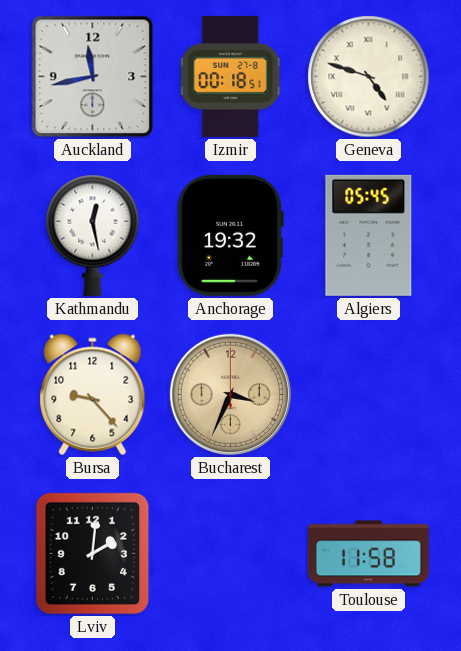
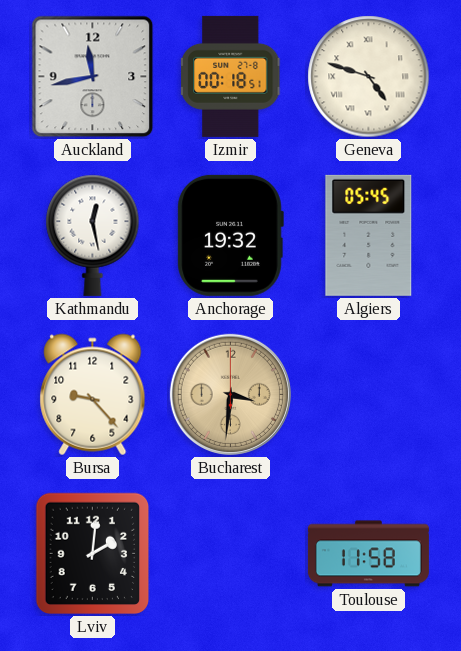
Bucharest: 3:34 -> 3:31
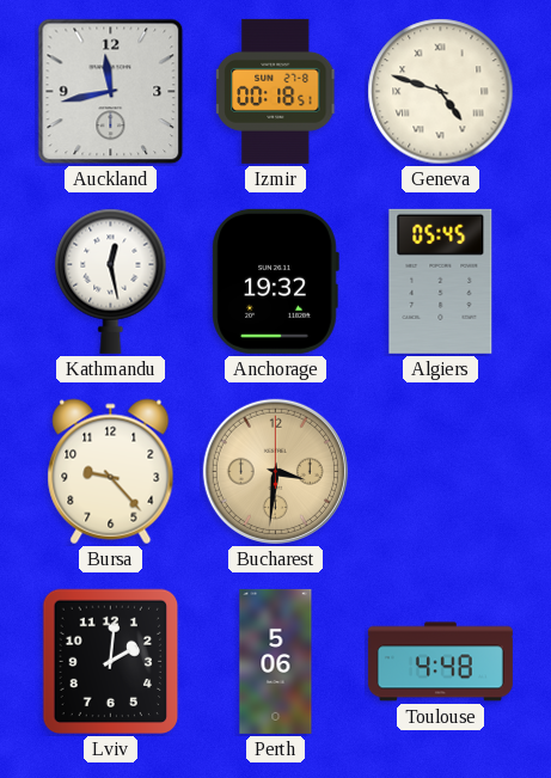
Perth: none -> 5:06
Toulouse: 11:58 -> 4:48
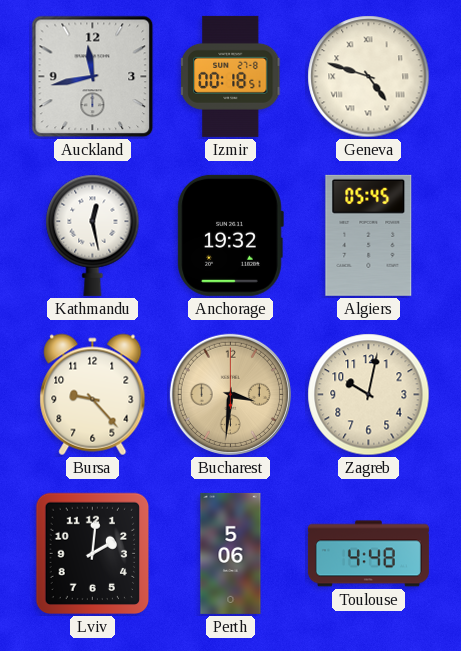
Zagreb: none -> 10:02
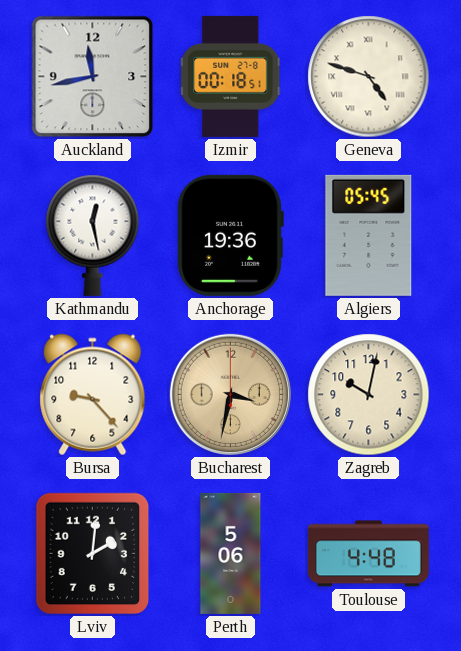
Anchorage: 19:32 -> 19:36
Bucharest: 3:31 -> 3:32
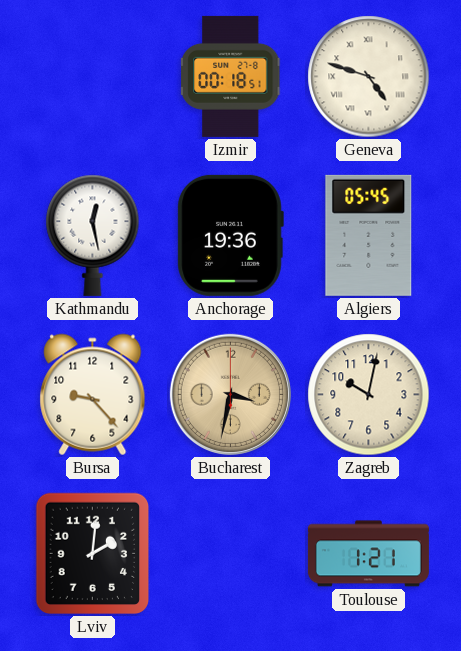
Auckland: 11:43 -> none
Perth: 5:06 -> none
Toulouse: 4:48 -> 1:21
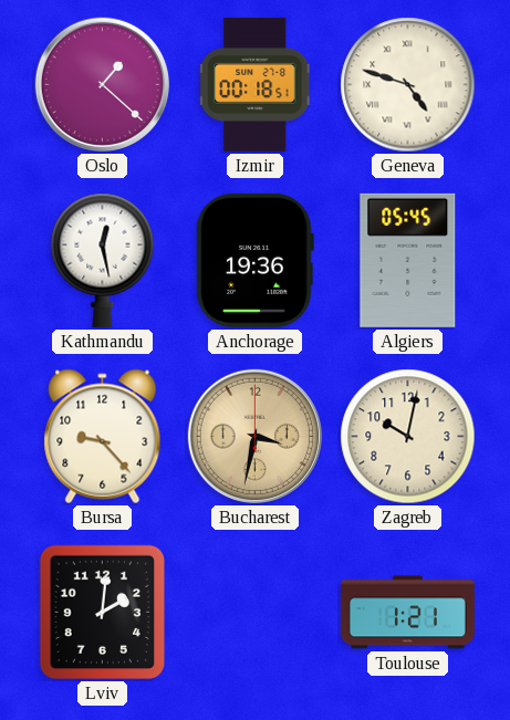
Oslo: none -> 1:22
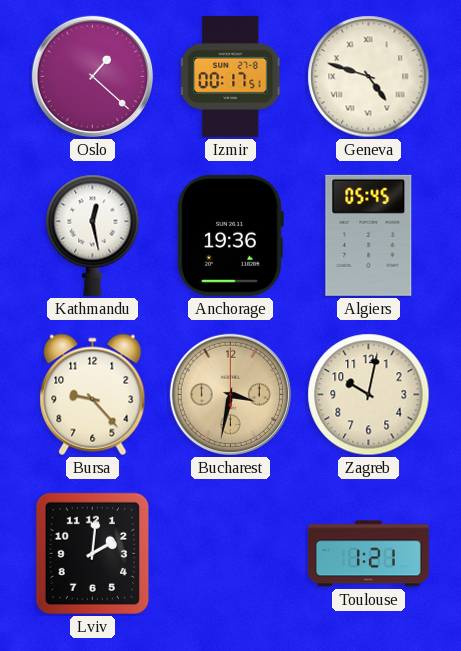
Izmir: 00:18 -> 00:17
